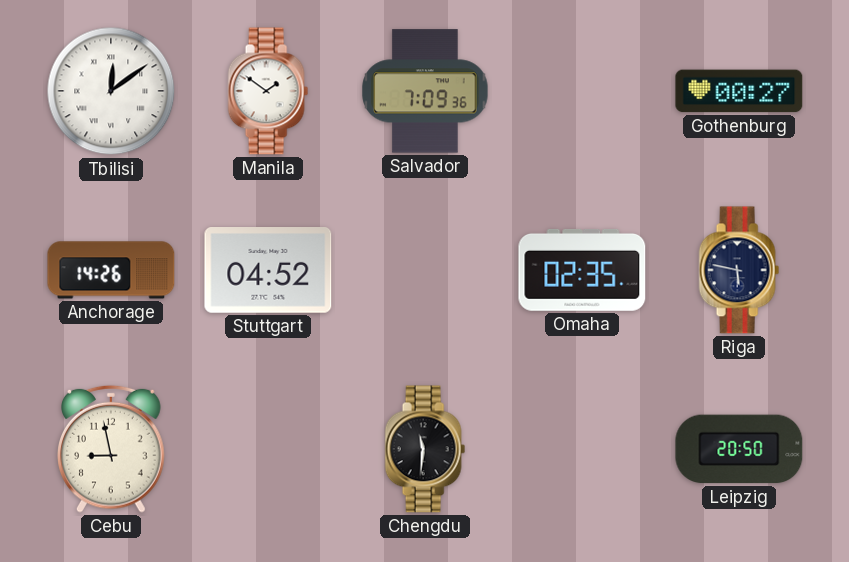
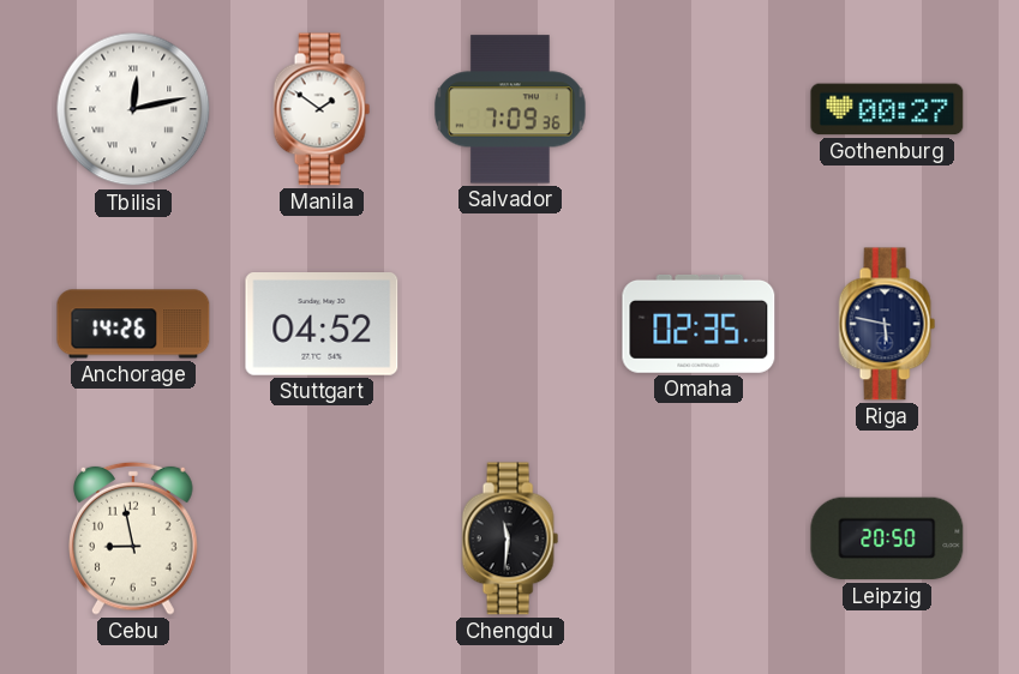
Tbilisi: 12:09 -> 12:13
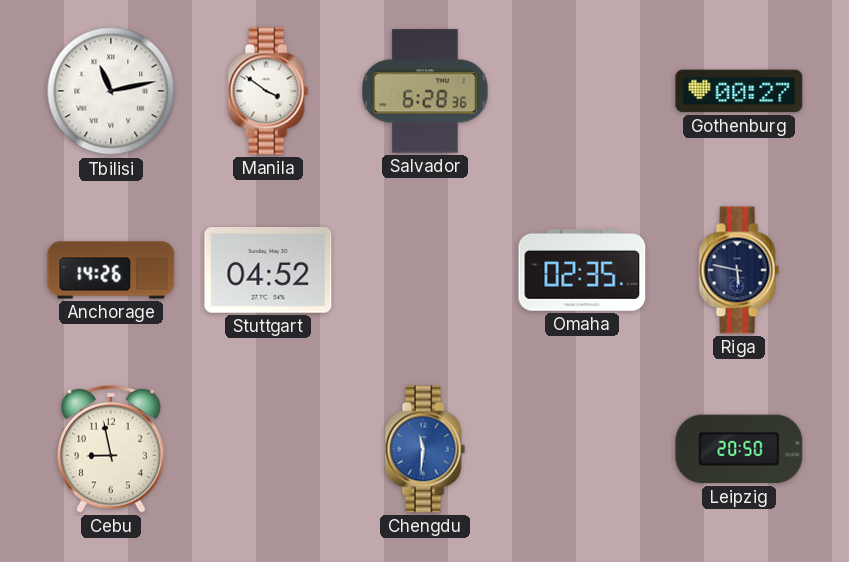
Tbilisi: 12:13 -> 11:13
Manila: 1:51 -> 3:51
Salvador: 7:09 -> 6:28
Chengdu dial: black -> blue
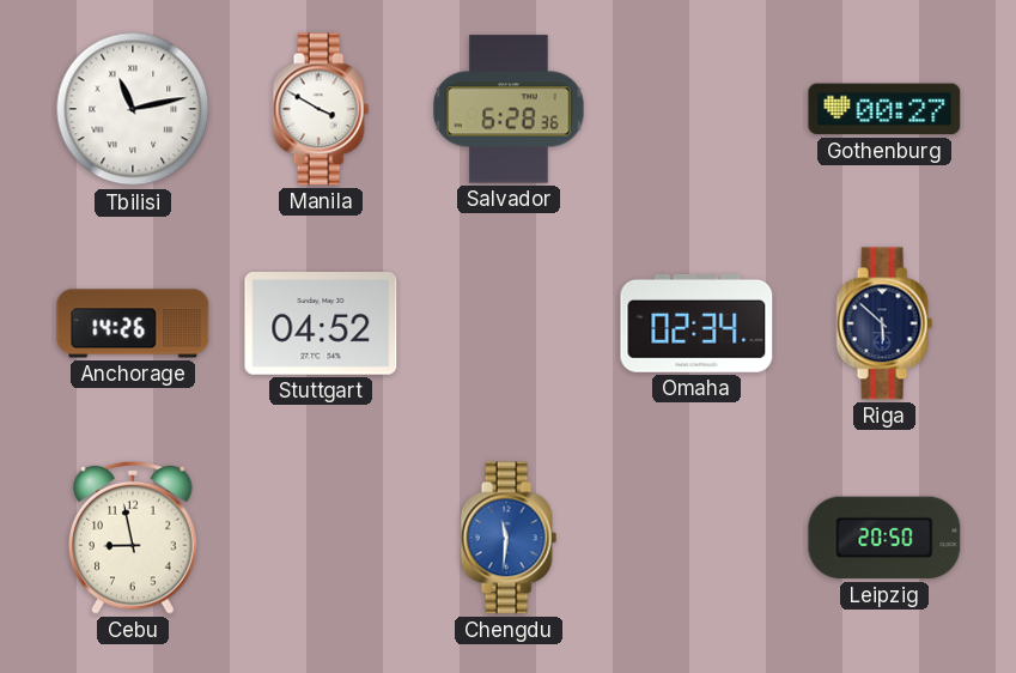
Manila: 3:51 -> 3:50
Omaha: 02:35 -> 02:34
Riga: 5:47 -> 5:52
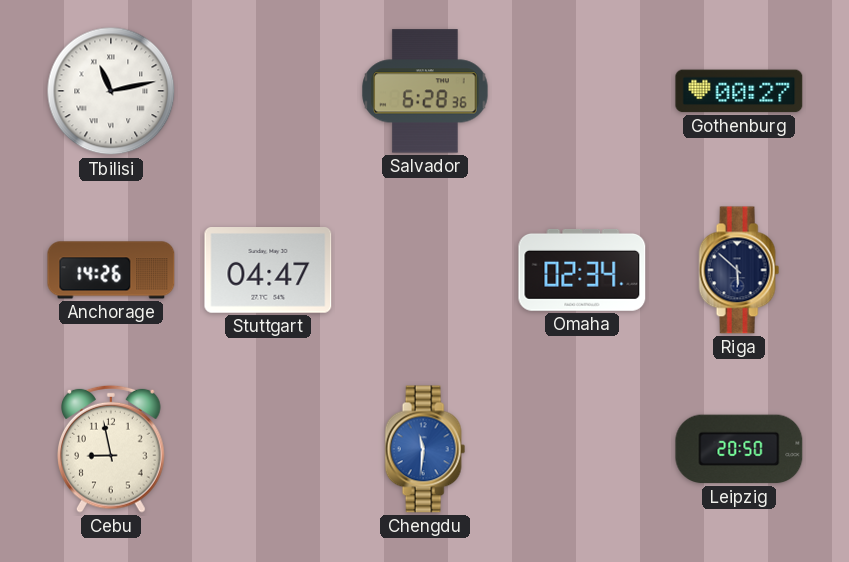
Manila: 3:50 -> none
Stuttgart: 04:52 -> 04:47
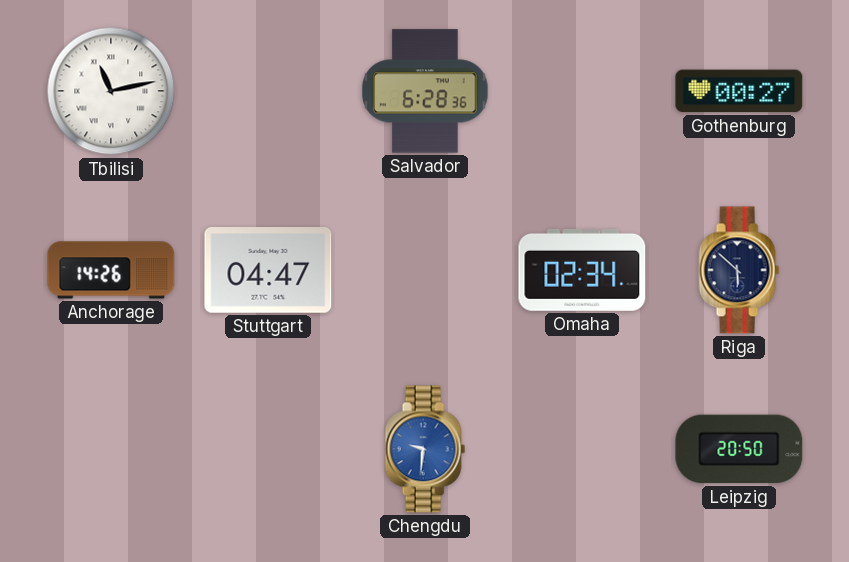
Cebu: 8:58 -> none
Chengdu: 11:31 -> 9:31
